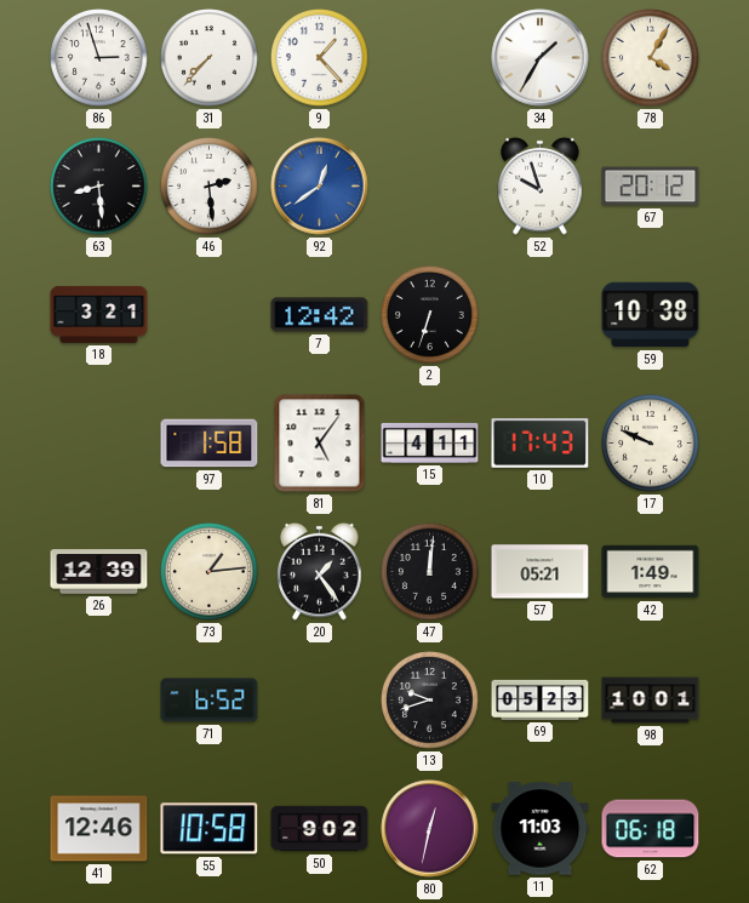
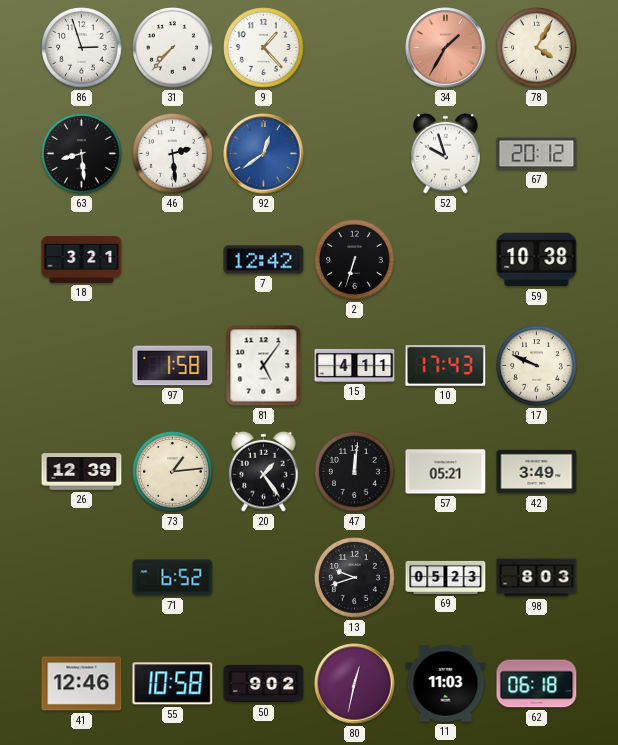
34 dial: white -> salmon
42: 1:49 -> 3:49
98: 10:01 -> 8:03
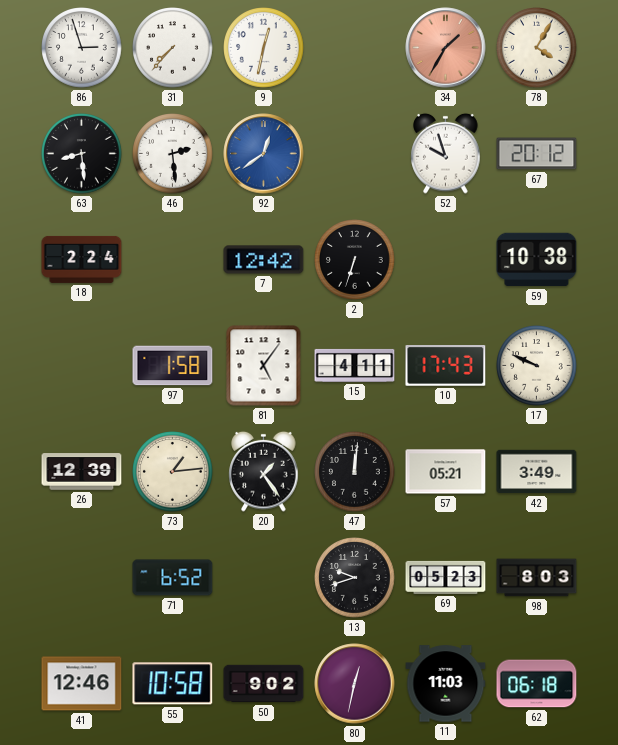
9: 1:23 -> 12:32
18: 3:21 -> 2:24
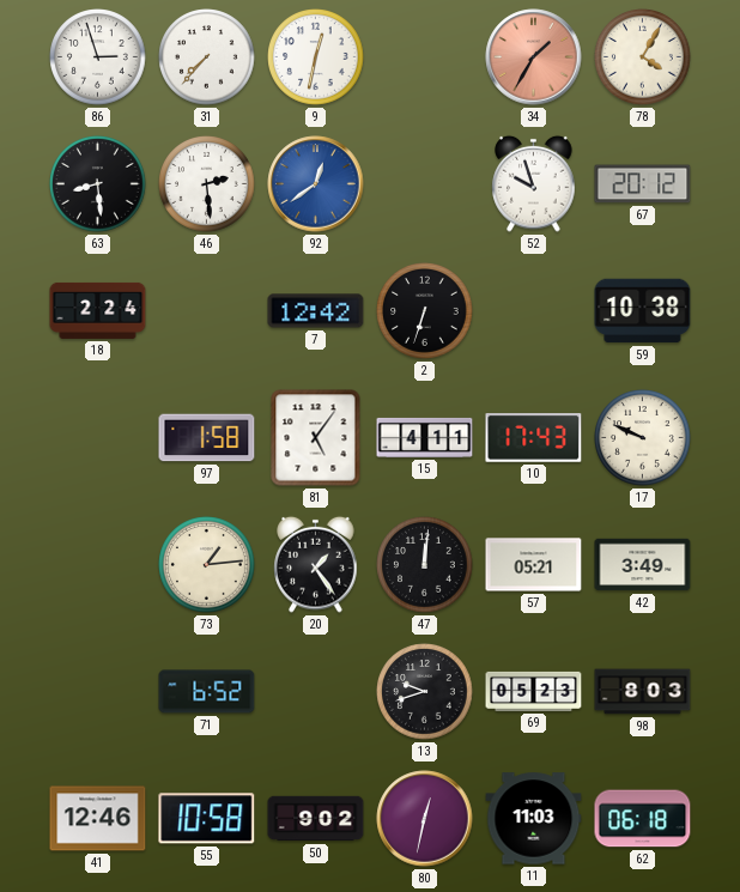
26: 12:39 -> none
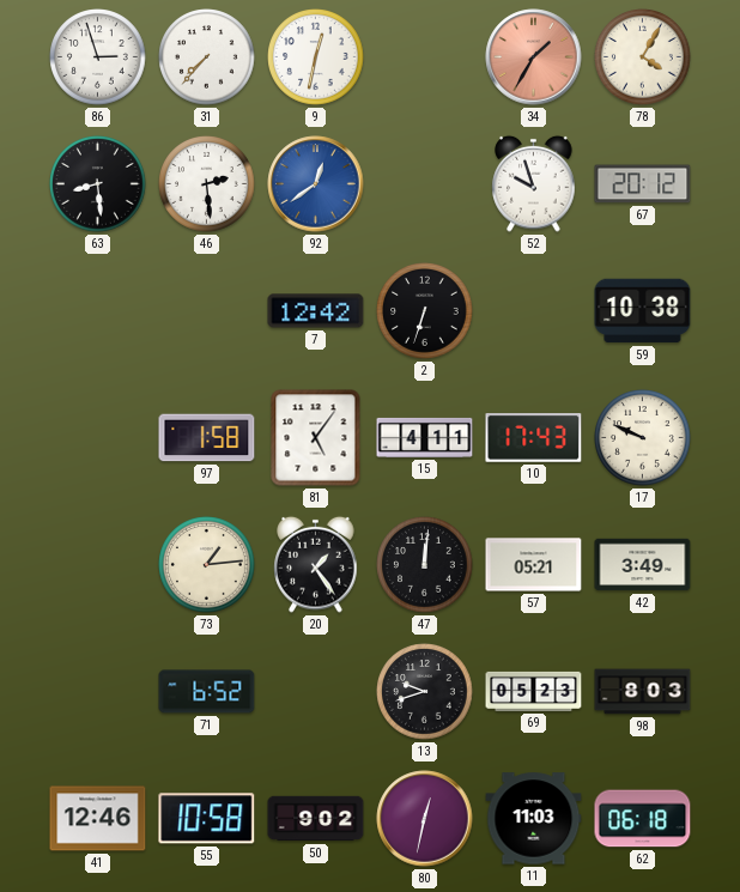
18: 2:24 -> none
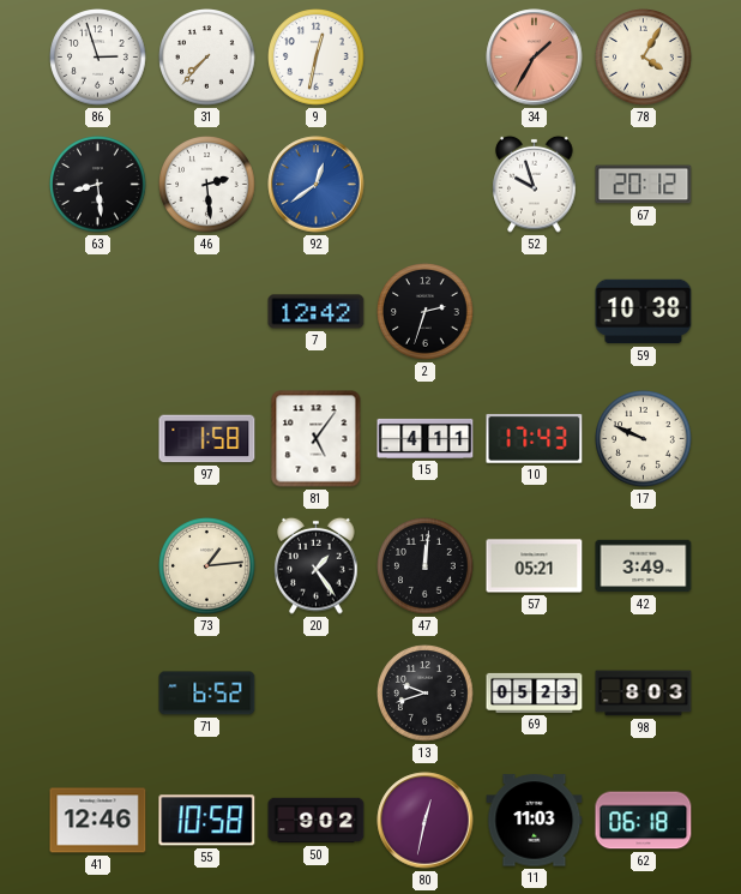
2: 6:33 -> 2:33
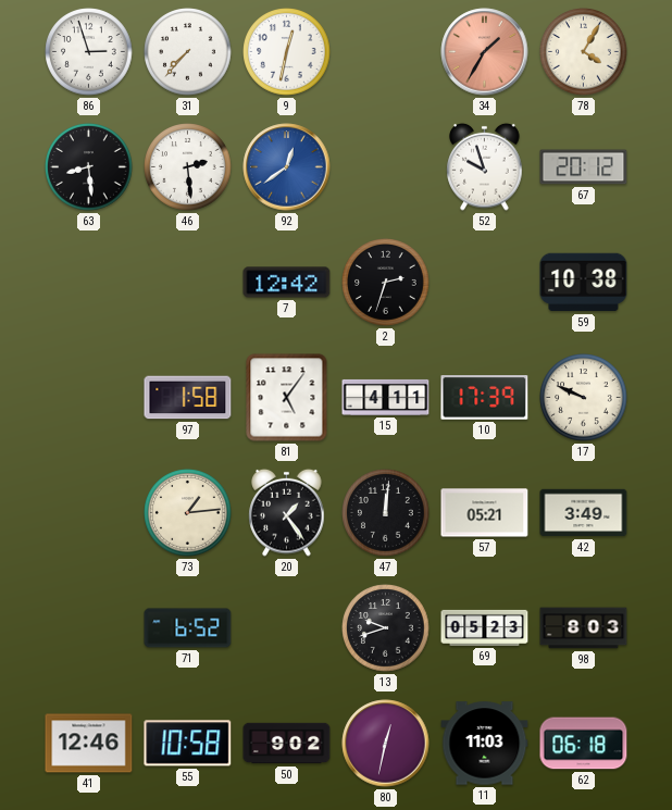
10: 17:43 -> 17:39
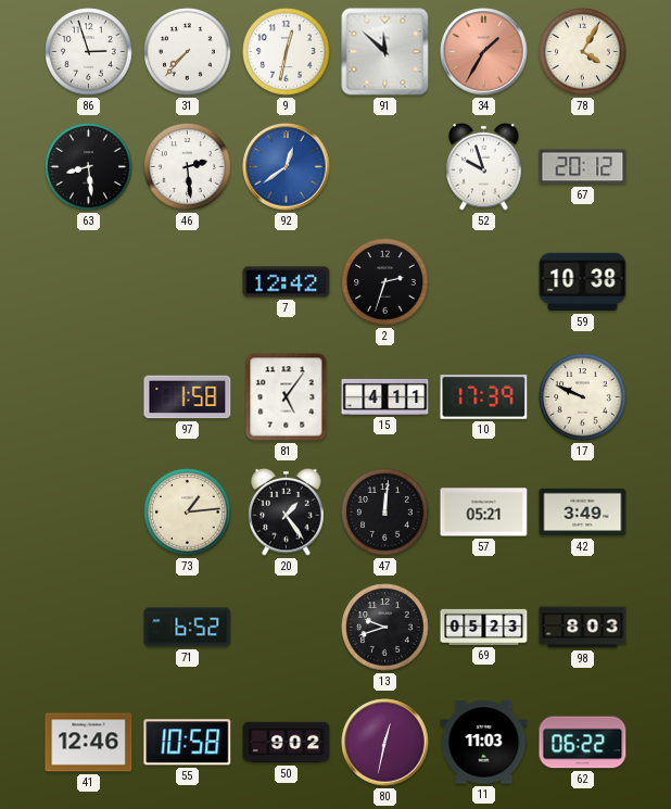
91: none -> 11:52
62: 06:18 -> 06:22
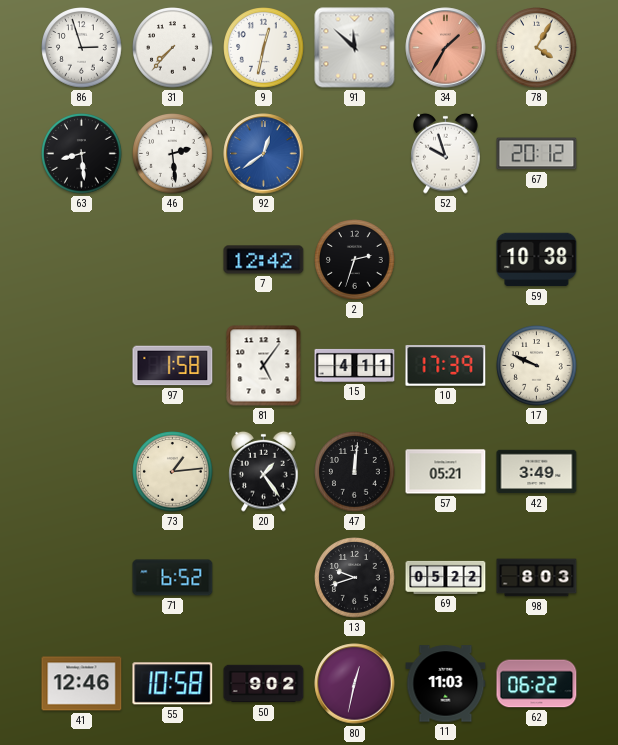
69: 05:23 -> 05:22
